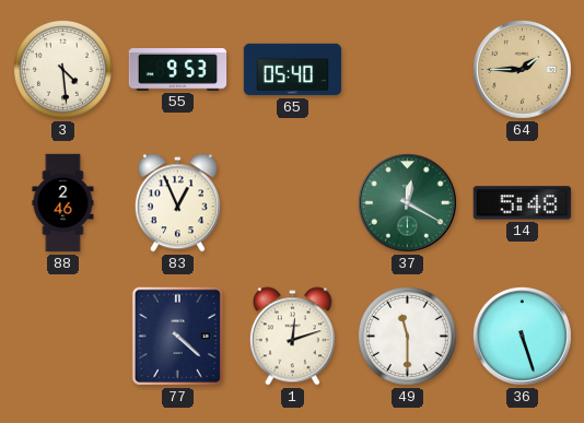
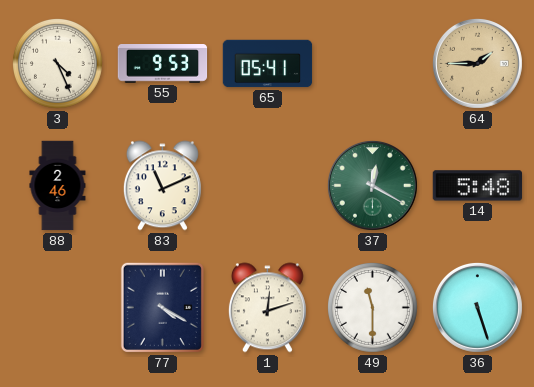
3: 4:29 -> 4:26
65: 05:40 -> 05:41
83: 12:56 -> 11:11
77: 4:22 -> 4:20
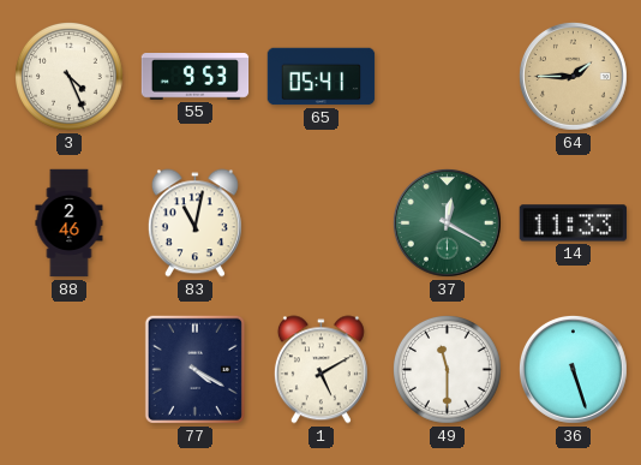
83: 11:11 -> 11:02
14: 5:48 -> 11:33
1: 12:12 -> 5:10
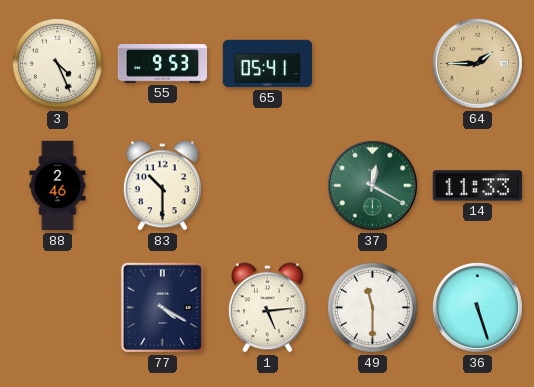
83: 11:02 -> 10:30
1: 5:10 -> 5:14
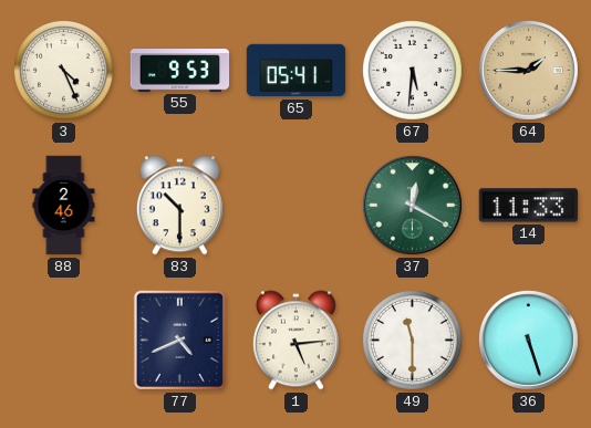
67: none -> 5:31
77: 4:20 -> 4:41
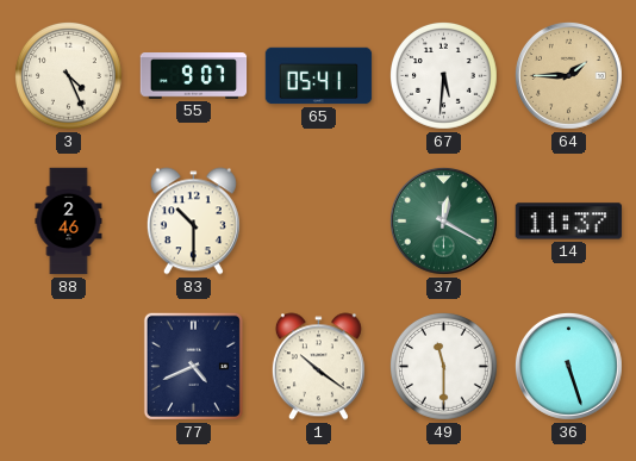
55: 9:53 -> 9:07
14: 11:33 -> 11:37
1: 5:14 -> 10:21
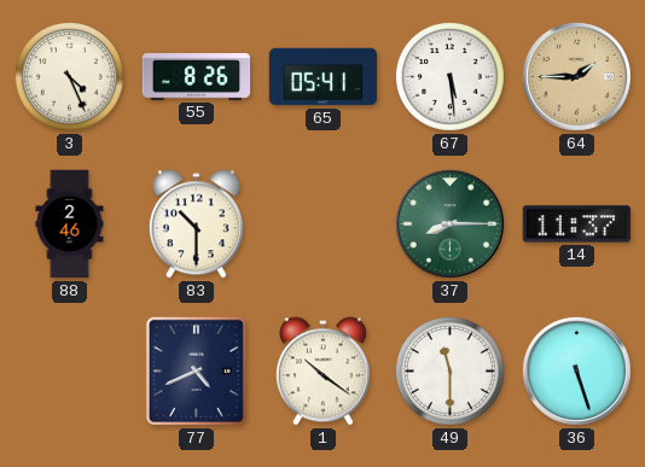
55: 9:07 -> 8:26
67: 5:31 -> 5:29
37: 12:20 -> 8:15
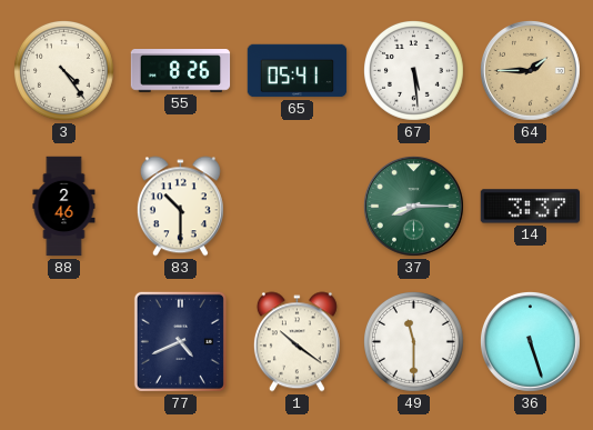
3: 4:26 -> 4:24
14: 11:37 -> 3:37
